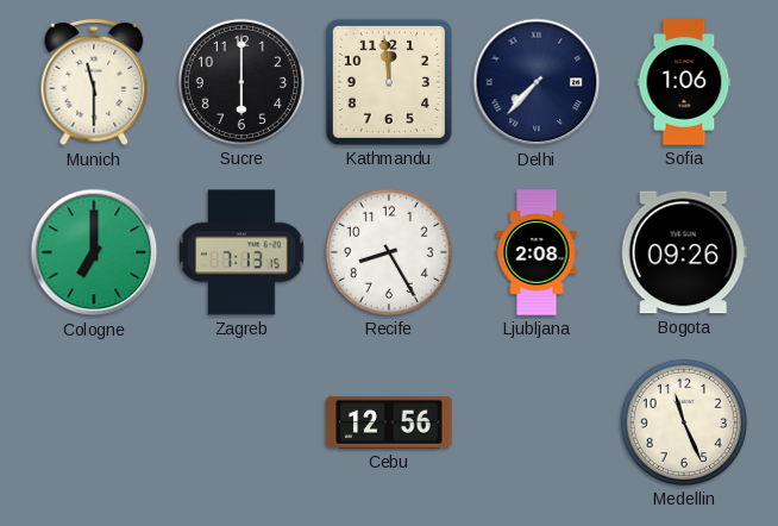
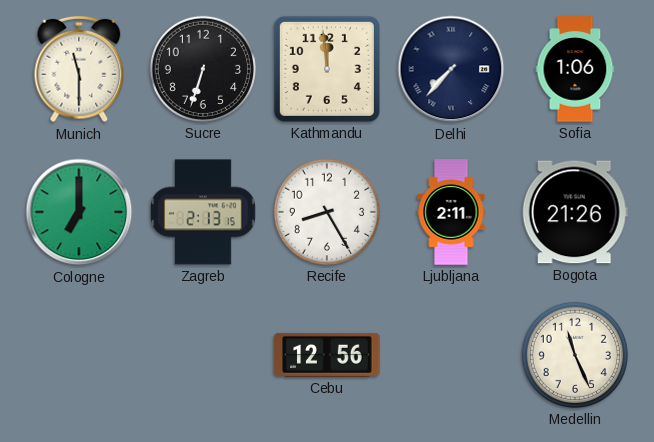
Sucre: 6:00 -> 6:33
Zagreb: 7:13 -> 2:13
Ljubljana: 2:08 -> 2:11
Bogota: 09:26 -> 21:26
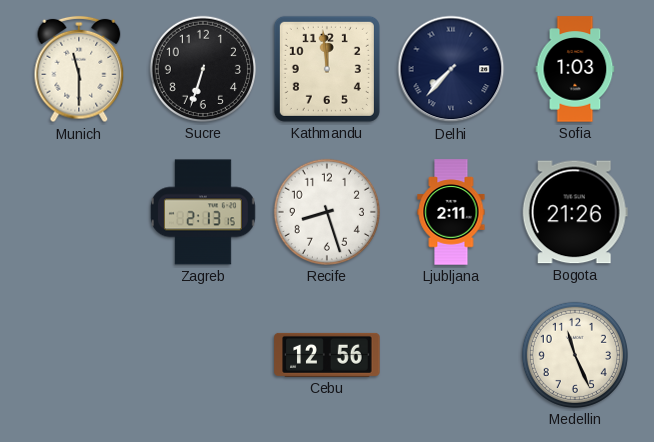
Sofia: 1:06 -> 1:03
Cologne: 7:00 -> none
Recife: 8:25 -> 8:27
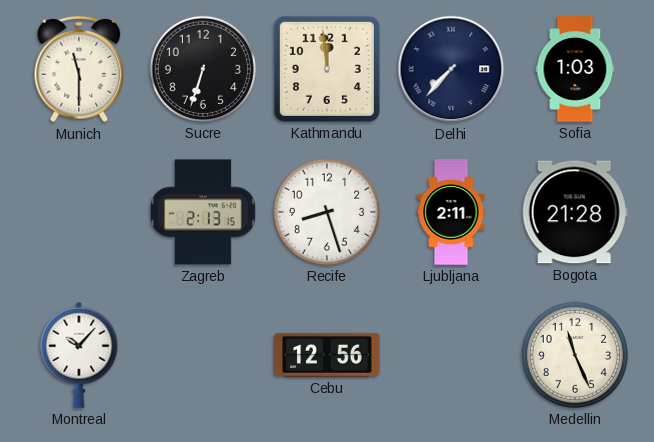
Bogota: 21:26 -> 21:28
Montreal: none -> 10:07
